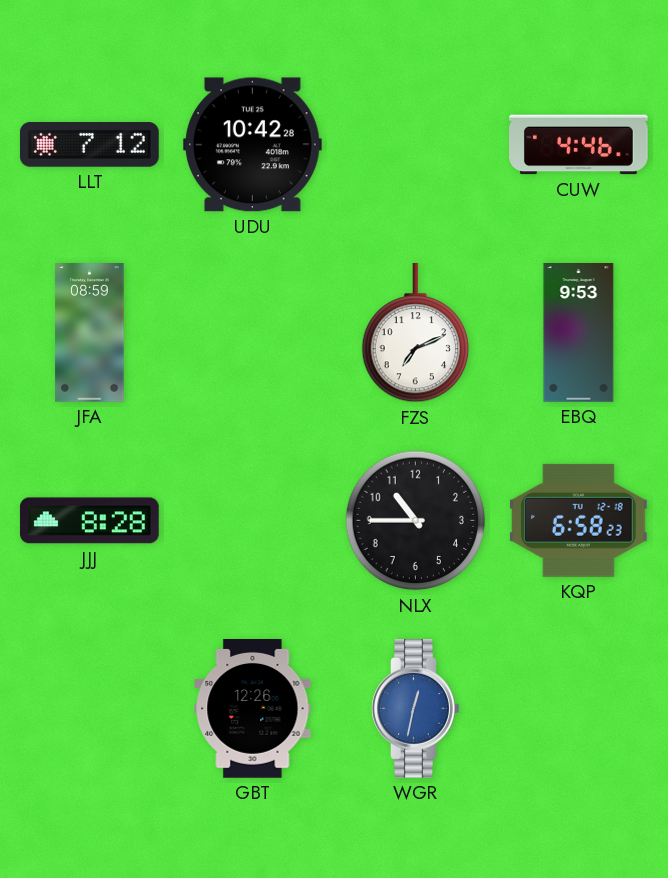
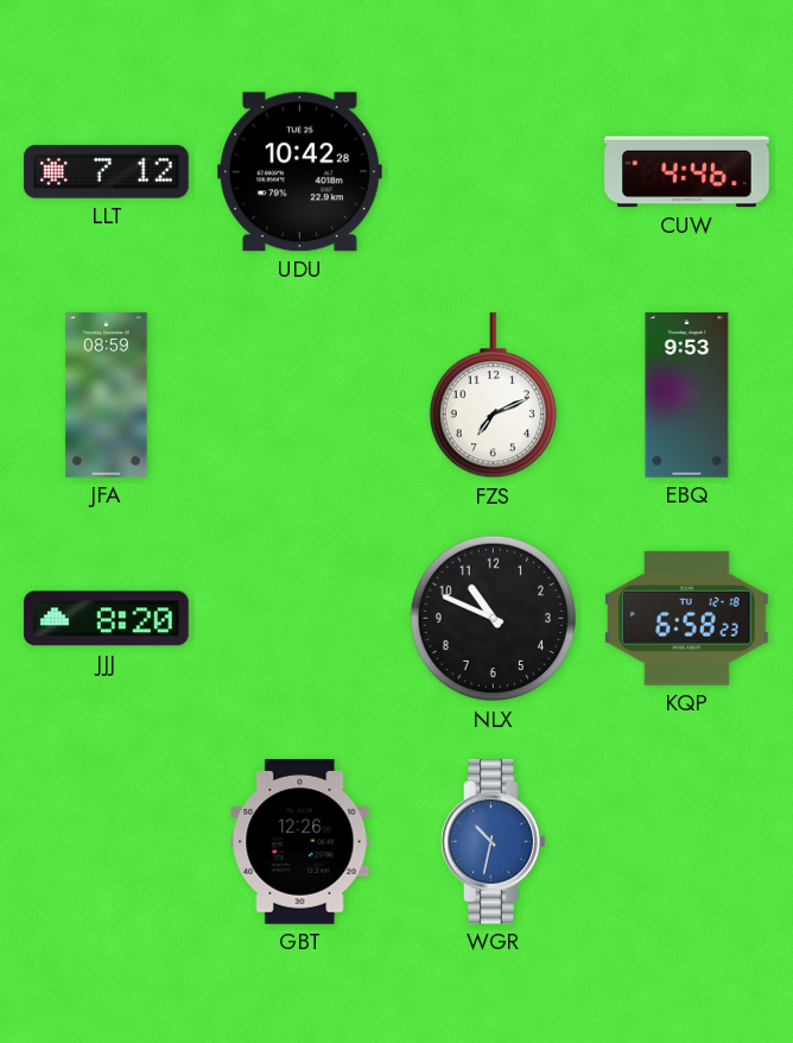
JJJ: 8:28 -> 8:20
NLX: 10:45 -> 10:49
WGR: 12:32 -> 10:32
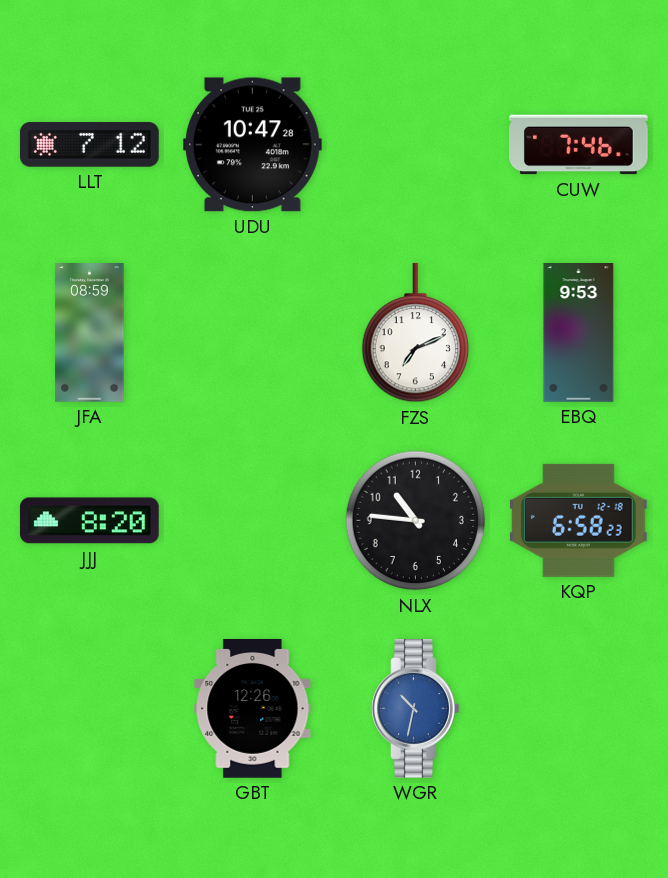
UDU: 10:42 -> 10:47
CUW: 4:46 -> 7:46
NLX: 10:49 -> 10:46
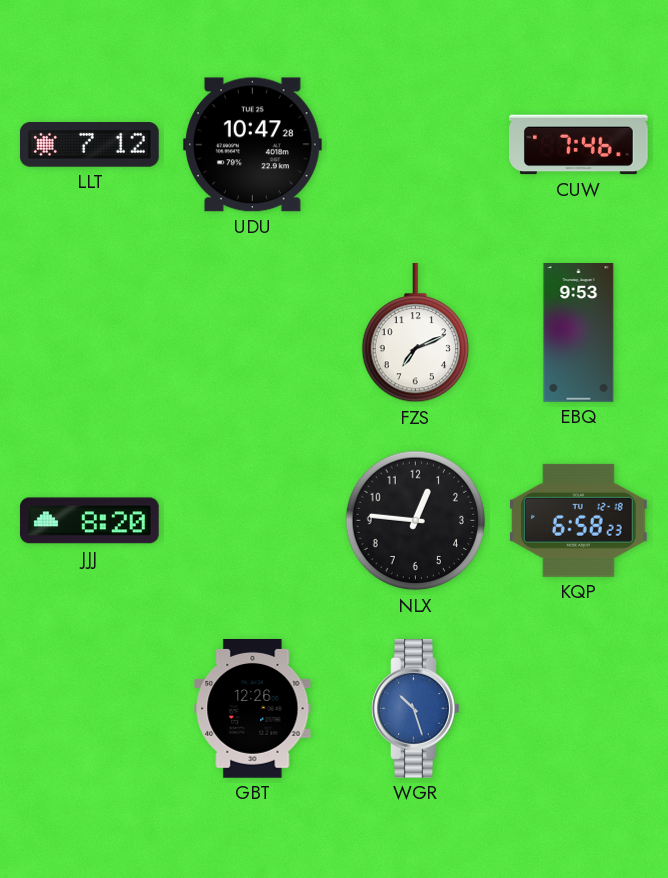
JFA: 08:59 -> none
NLX: 10:46 -> 12:46
WGR: 10:32 -> 10:27
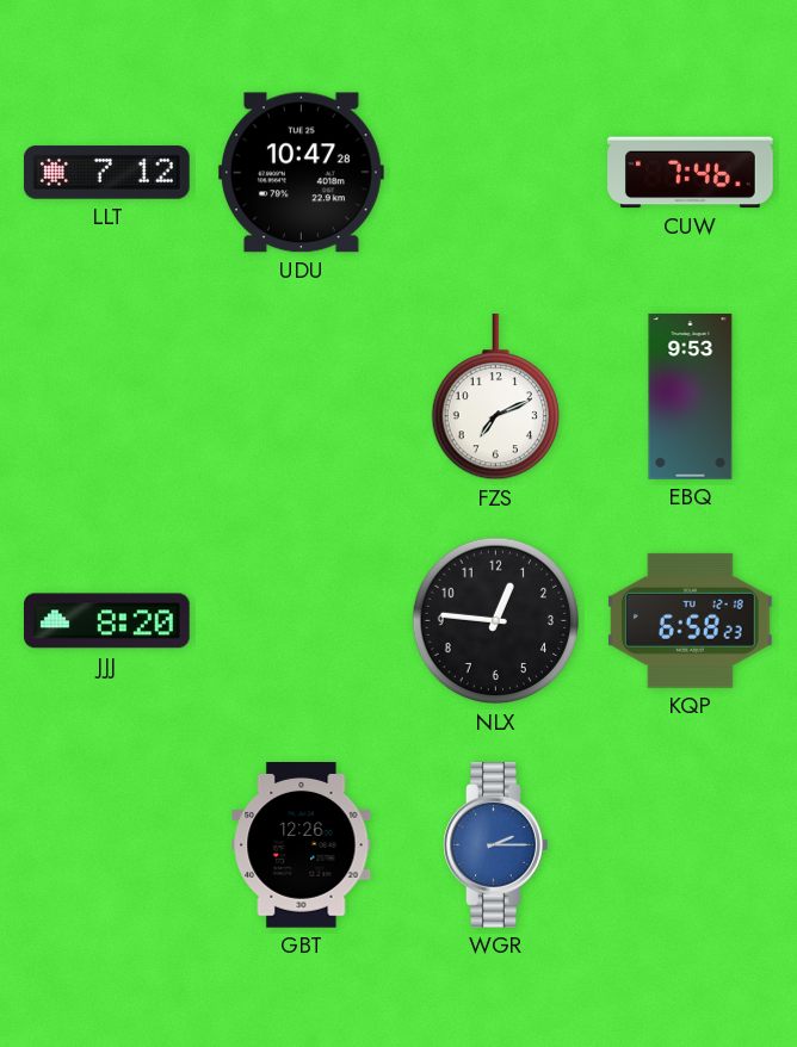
WGR: 10:27 -> 2:15
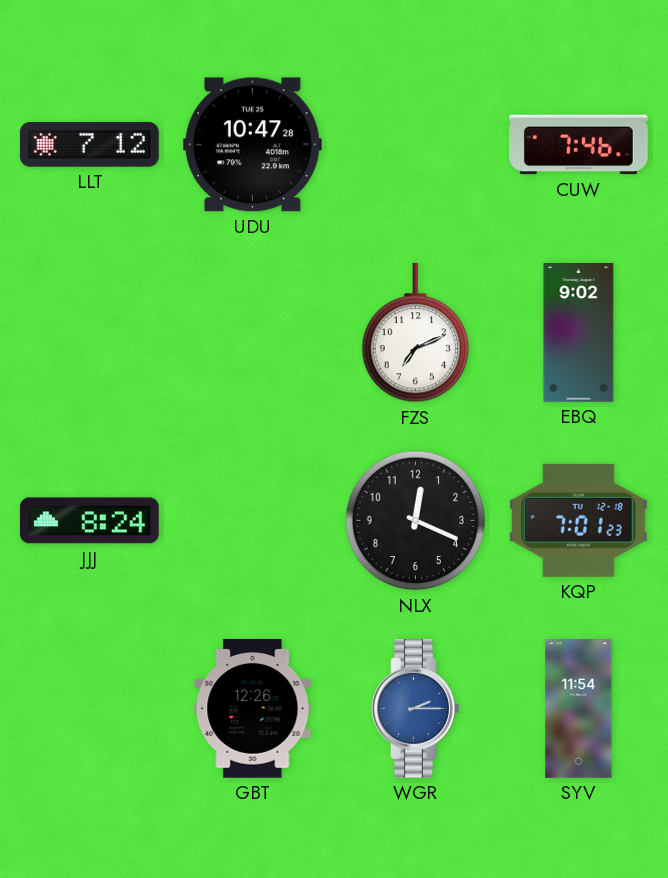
EBQ: 9:53 -> 9:02
JJJ: 8:20 -> 8:24
NLX: 12:46 -> 12:19
KQP: 6:58 -> 7:01
SYV: none -> 11:54
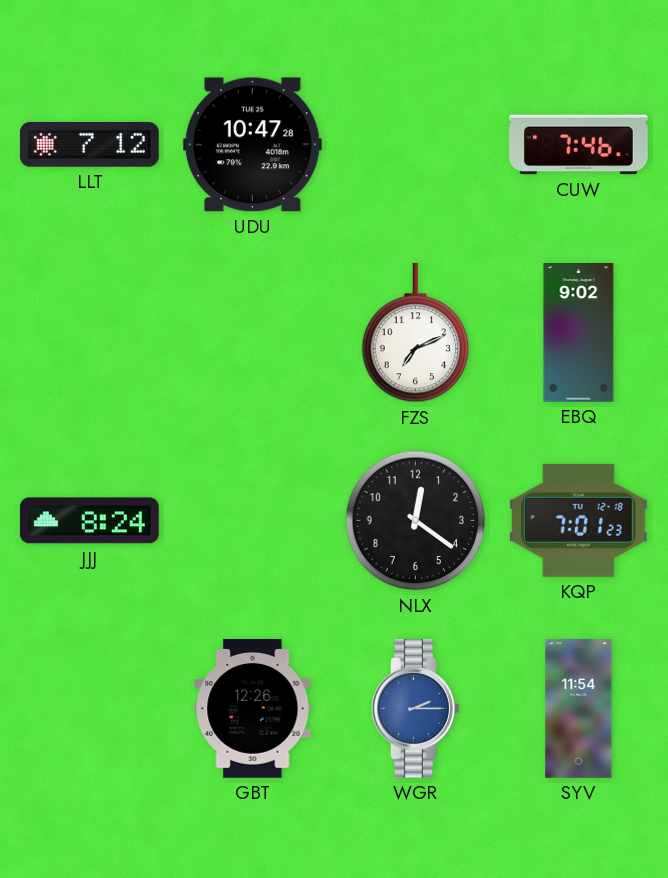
NLX: 12:19 -> 12:21
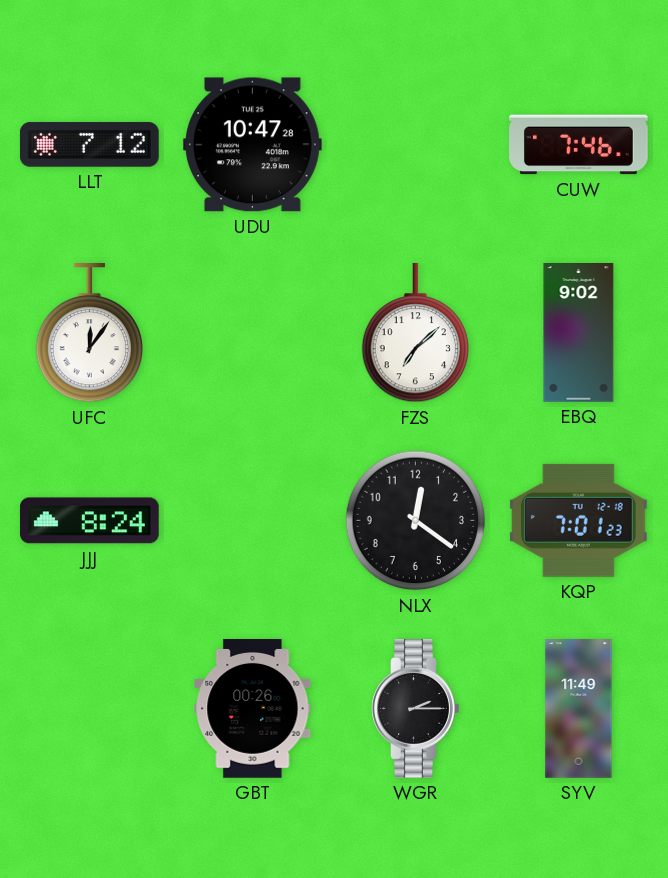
UFC: none -> 12:06
FZS: 7:11 -> 7:08
GBT: 12:26 -> 00:26
WGR dial: blue -> black
SYV: 11:54 -> 11:49
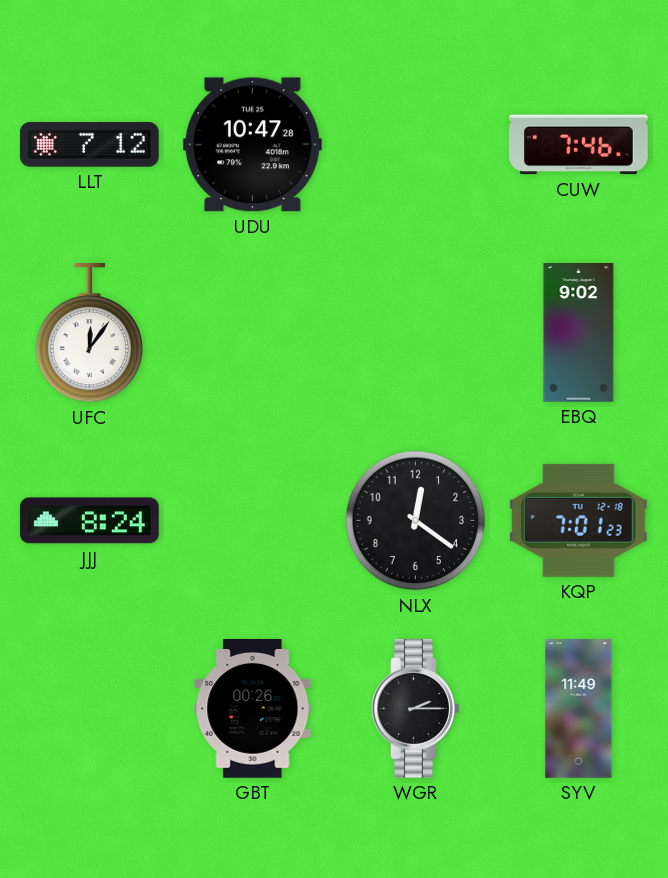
FZS: 7:08 -> none
